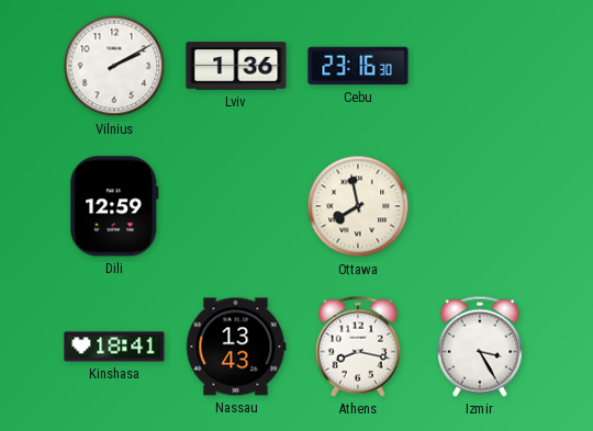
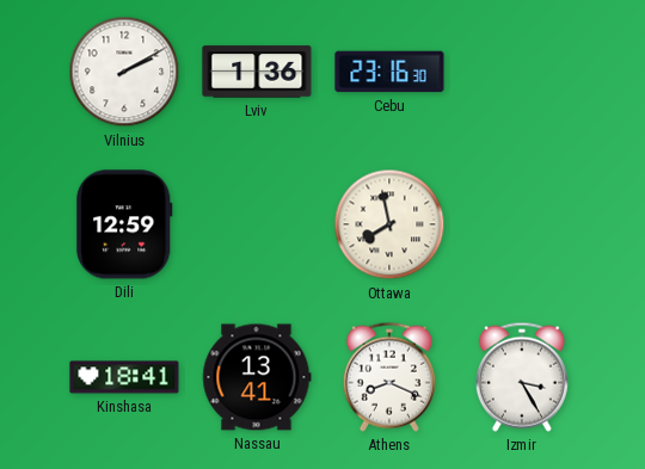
Nassau: 13:43 -> 13:41
Athens: 8:17 -> 8:19
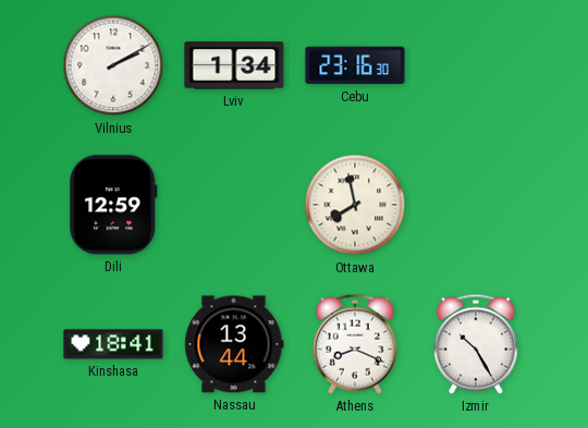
Lviv: 1:36 -> 1:34
Nassau: 13:41 -> 13:44
Izmir: 3:25 -> 10:25
